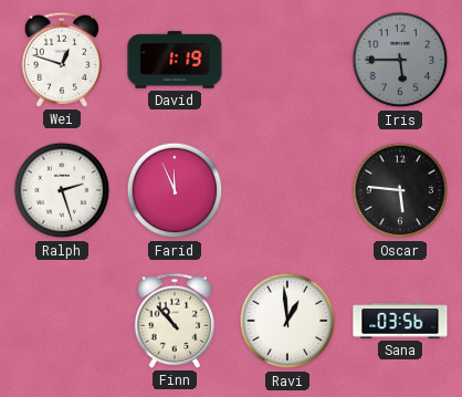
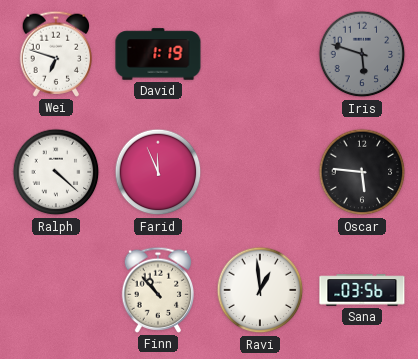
Wei: 12:48 -> 6:48
Iris: 5:45 -> 5:48
Ralph: 2:27 -> 4:22
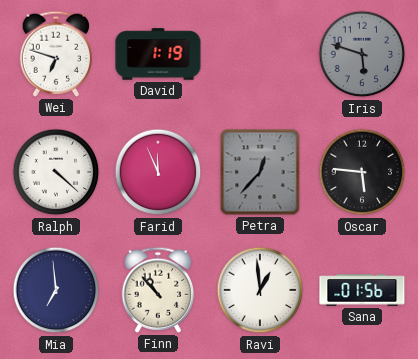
Petra: none -> 12:37
Mia: none -> 6:59
Sana: 03:56 -> 01:56
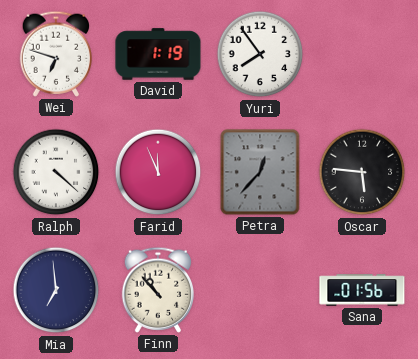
Yuri: none -> 7:54
Iris: 5:48 -> none
Ravi: 12:59 -> none
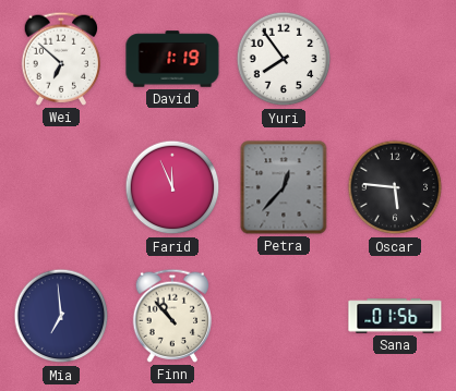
Wei: 6:48 -> 6:52
Ralph: 4:22 -> none
